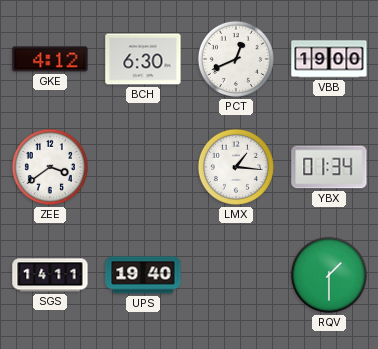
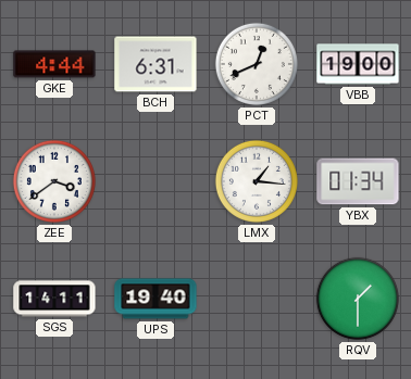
GKE: 4:12 -> 4:44
BCH: 6:30 -> 6:31
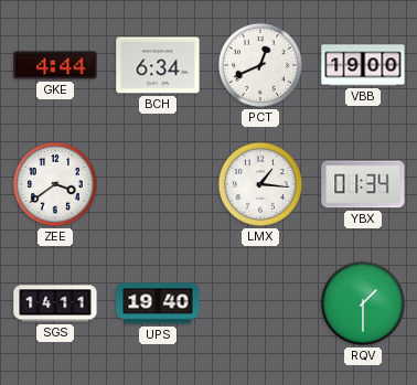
BCH: 6:31 -> 6:34
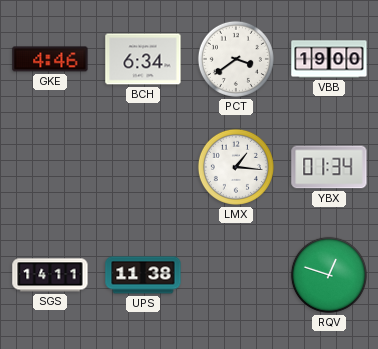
GKE: 4:44 -> 4:46
PCT: 12:41 -> 3:39
ZEE: 3:39 -> none
UPS: 19:40 -> 11:38
RQV: 1:30 -> 12:48
